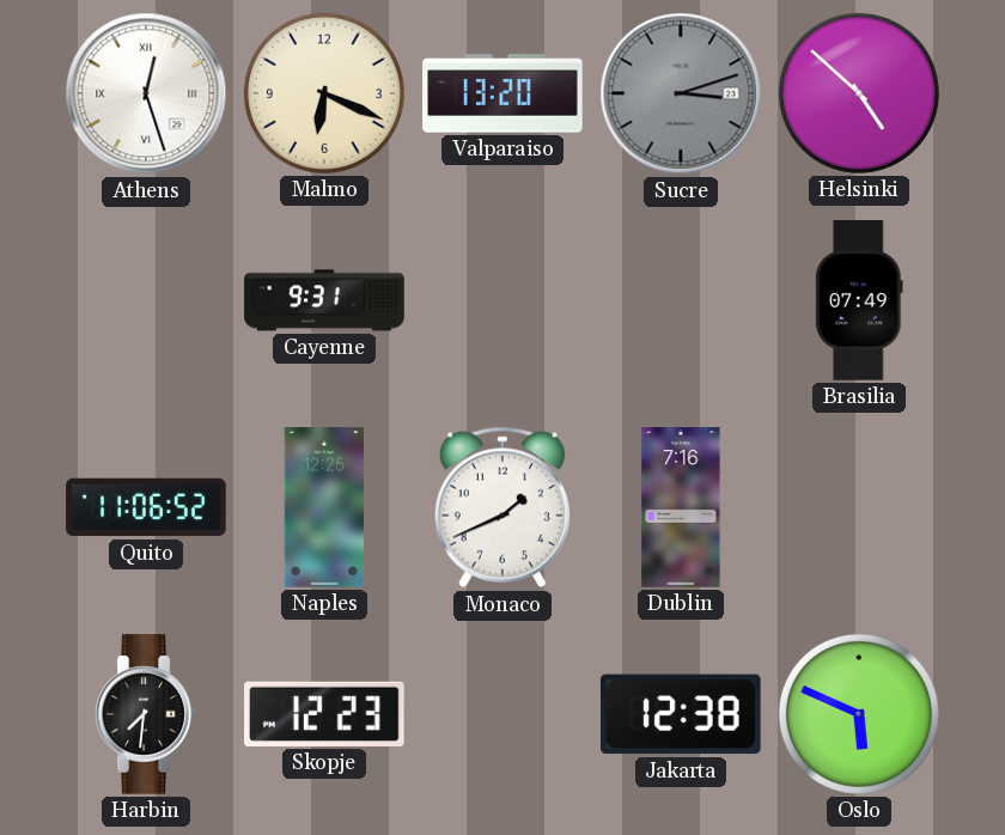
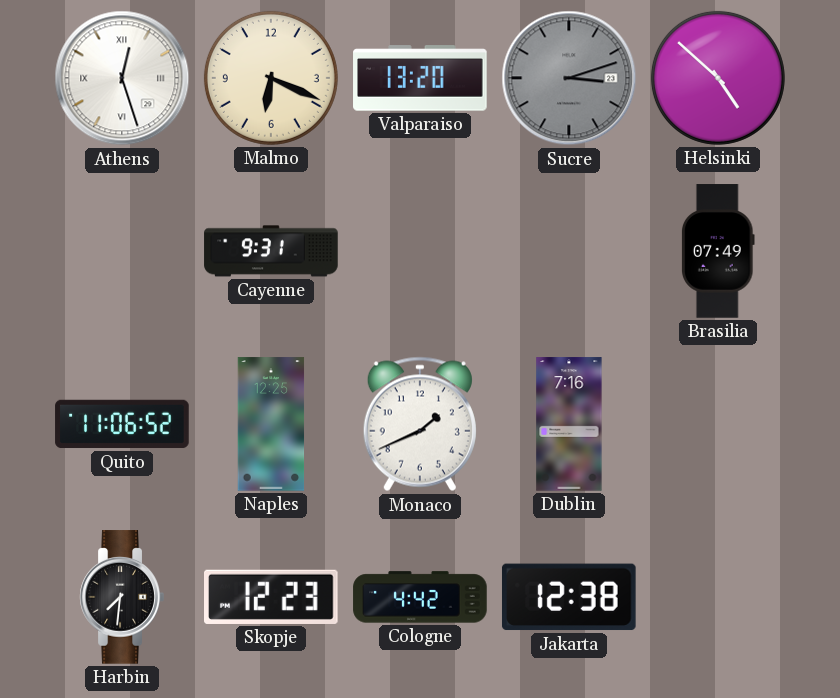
Cologne: none -> 4:42
Oslo: 5:49 -> none
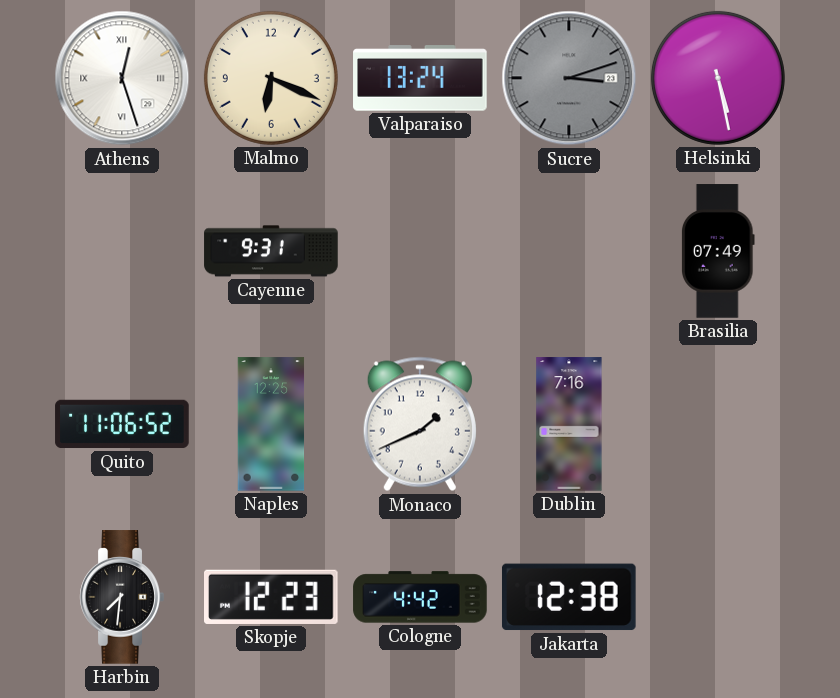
Valparaiso: 13:20 -> 13:24
Helsinki: 4:52 -> 5:28
